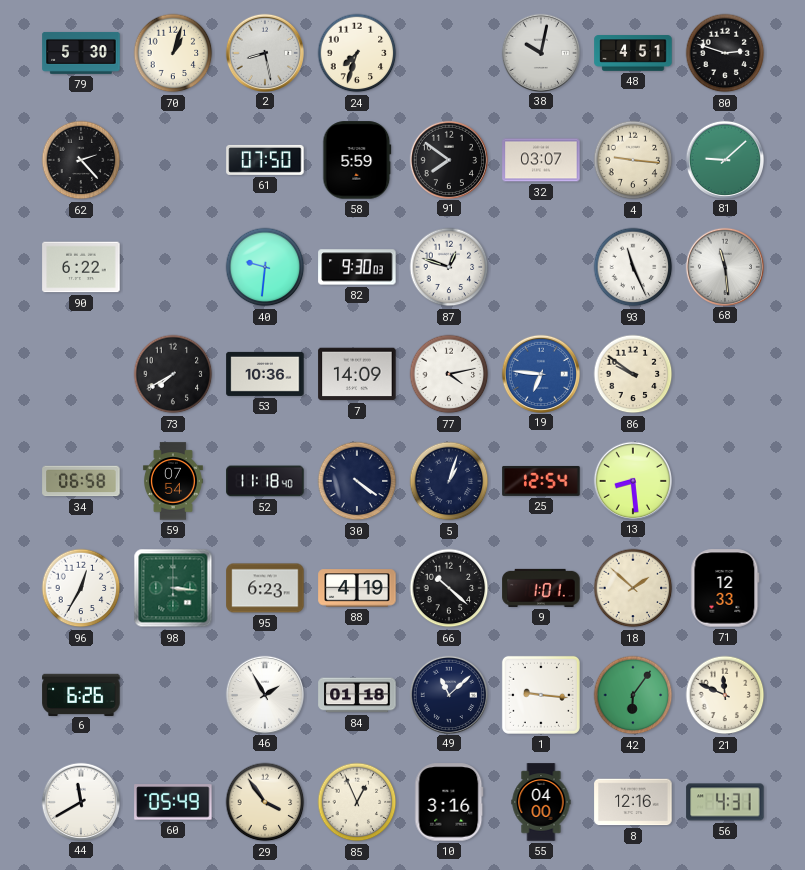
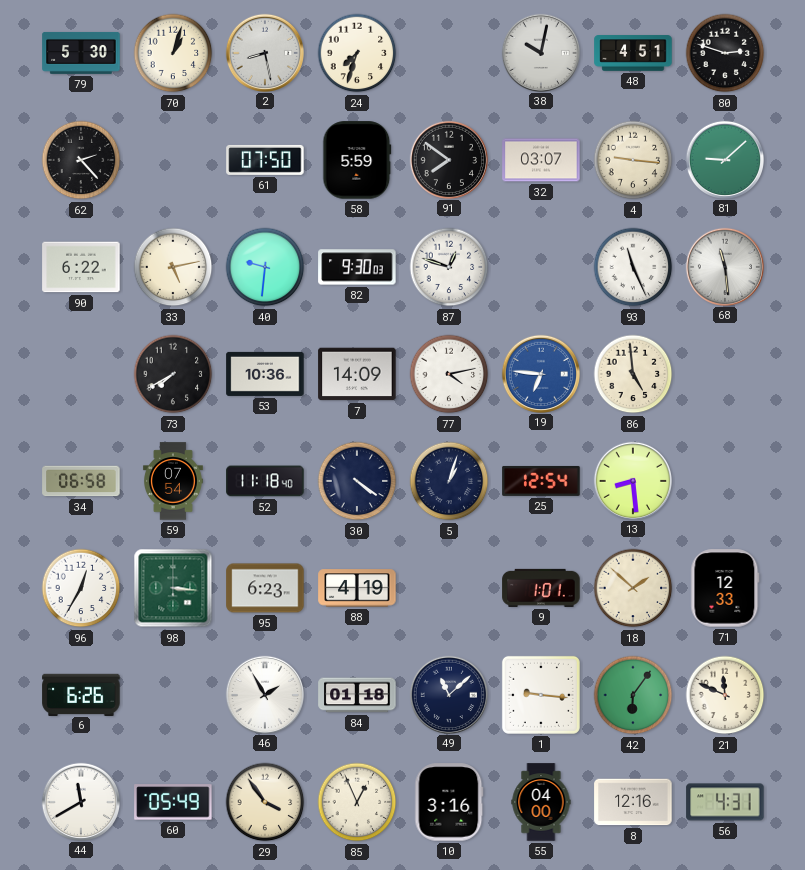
33: none -> 5:13
86: 9:51 -> 4:59
66: 10:22 -> none
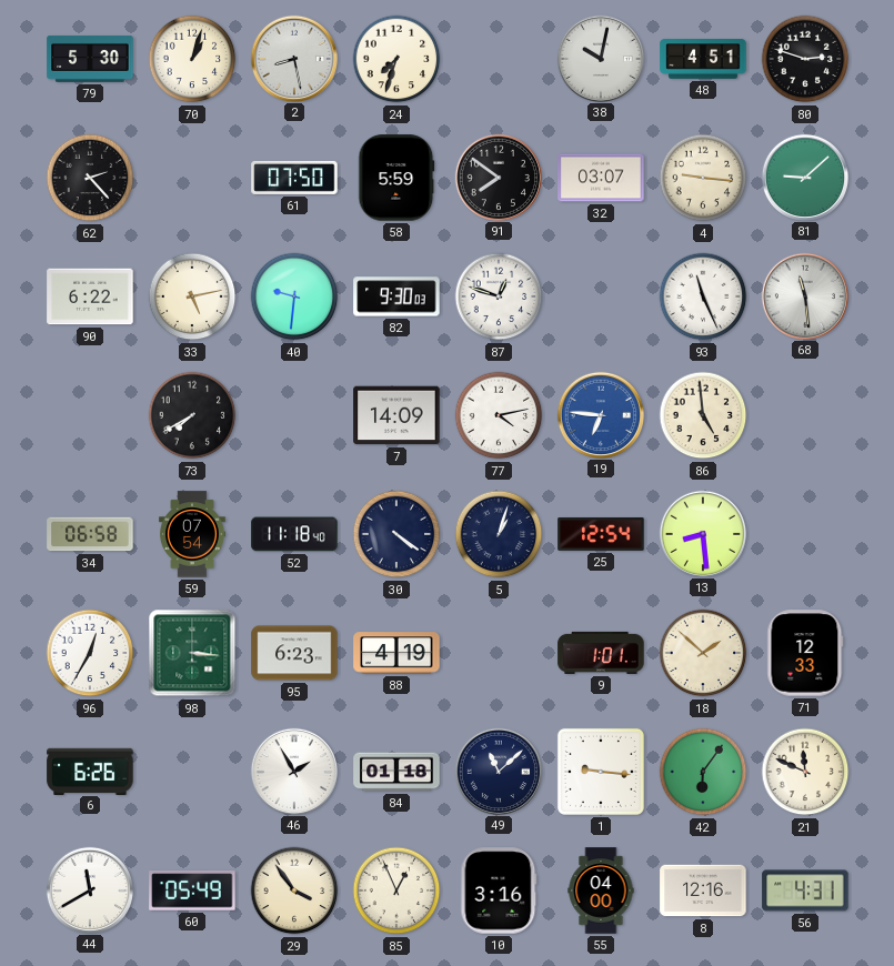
53: 10:36 -> none
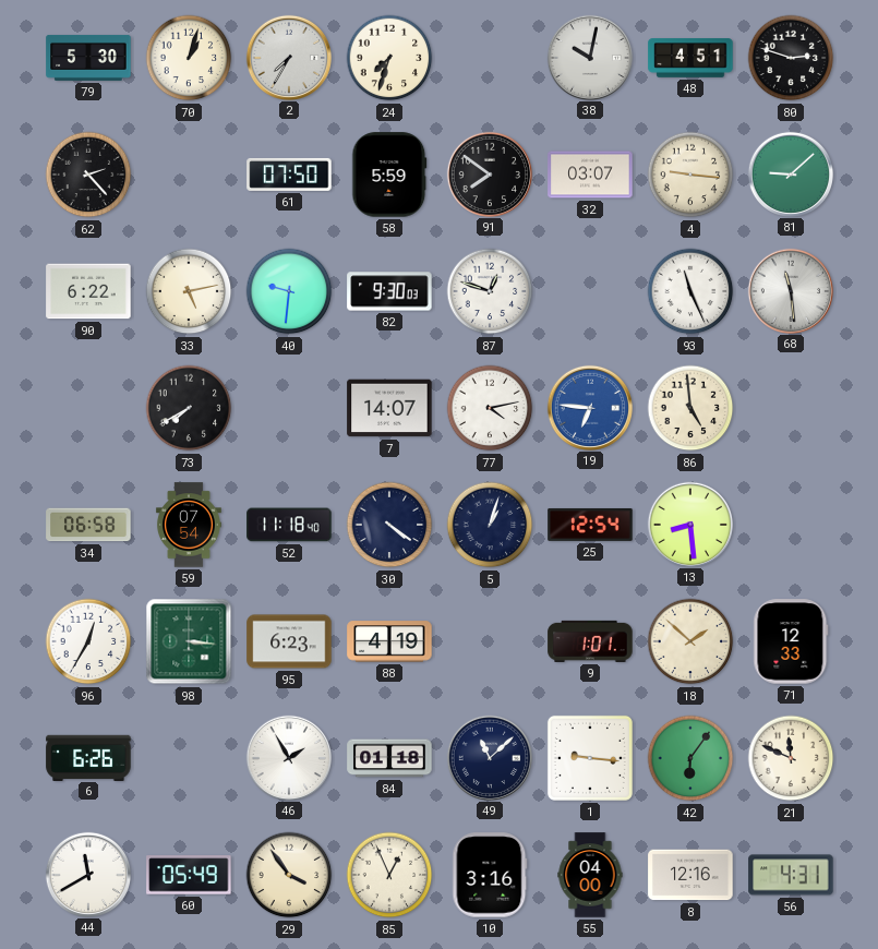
2: 8:28 -> 7:35
7: 14:09 -> 14:07
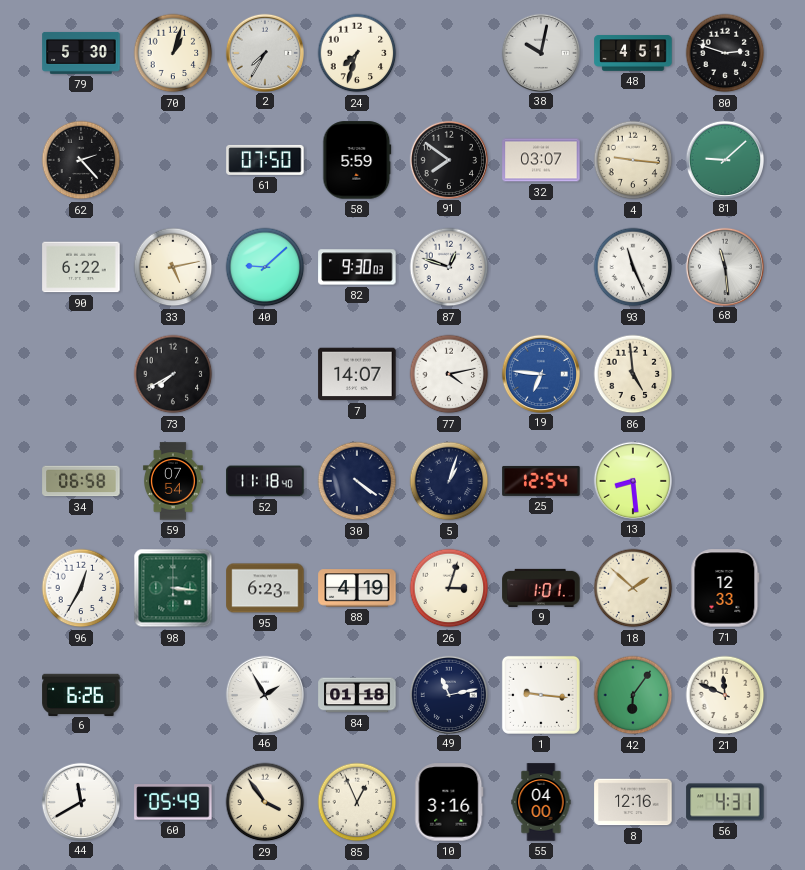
40: 9:31 -> 9:08
26: none -> 3:03
49: 11:08 -> 11:13
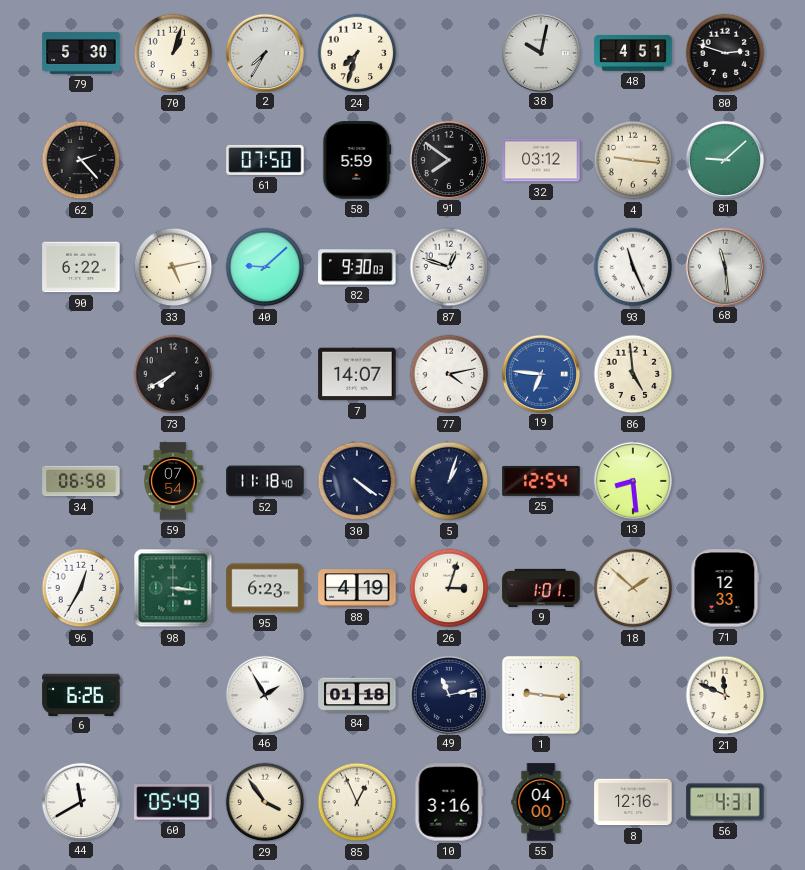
32: 03:07 -> 03:12
42: 6:06 -> none
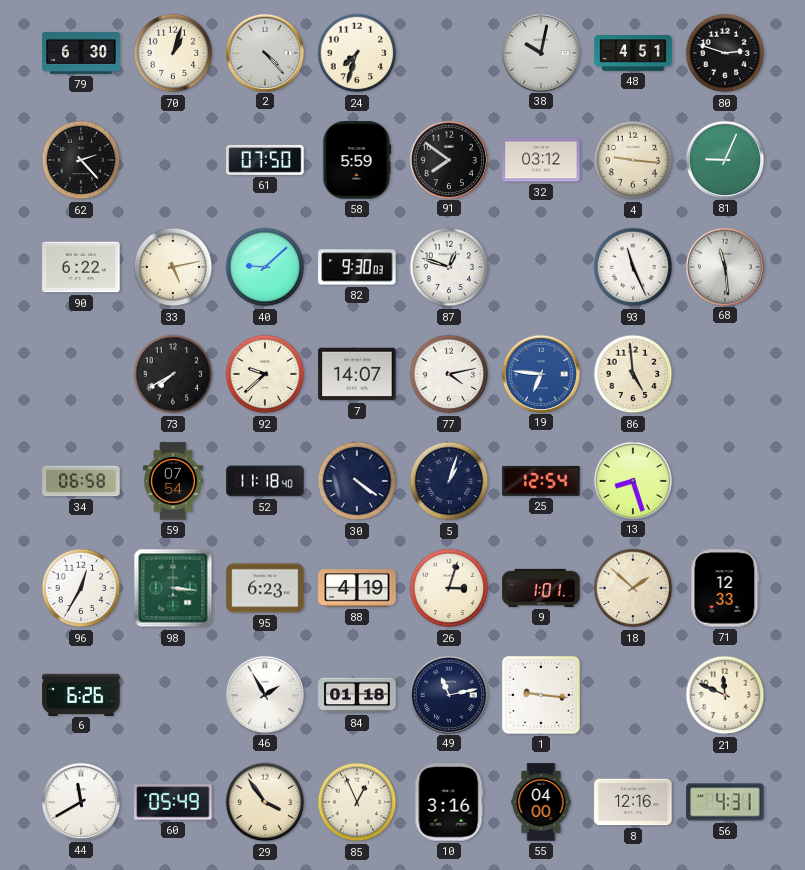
79: 5:30 -> 6:30
2: 7:35 -> 4:23
81: 9:08 -> 9:04
92: none -> 9:38
13: 8:29 -> 8:27
